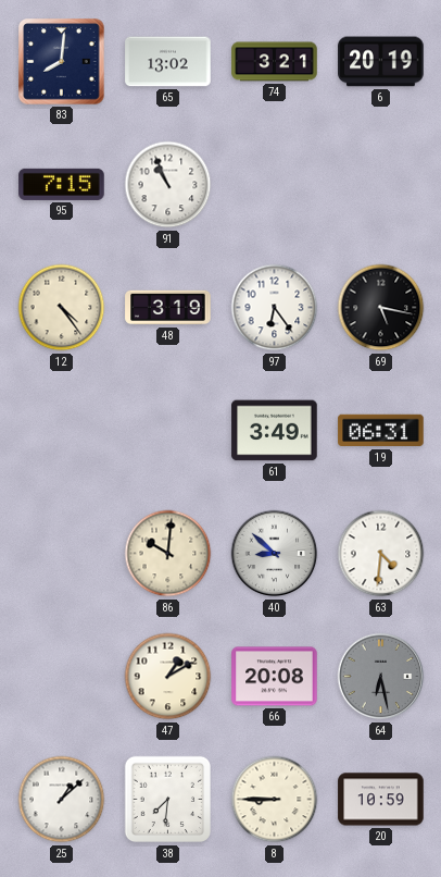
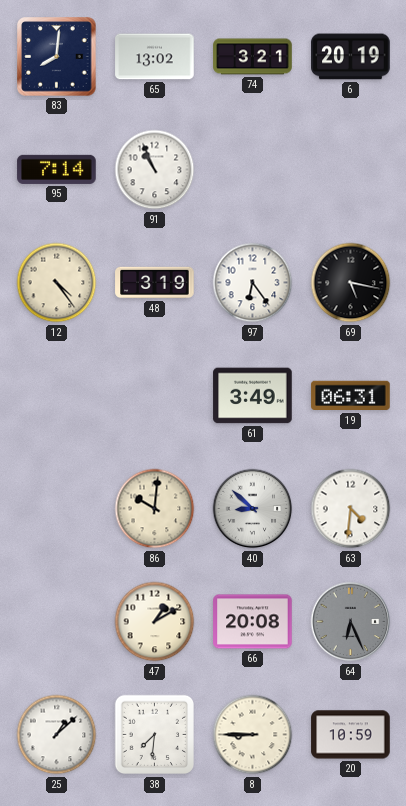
95: 7:15 -> 7:14
64: 6:28 -> 6:26
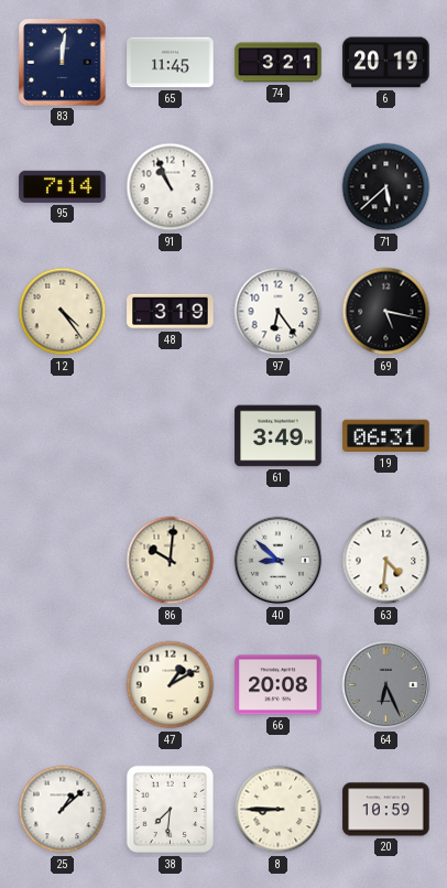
83: 8:01 -> 12:01
65: 13:02 -> 11:45
71: none -> 5:38
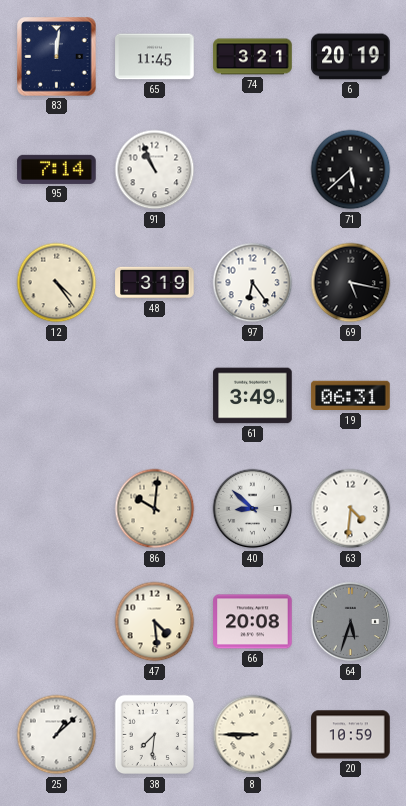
47: 1:10 -> 4:29
64: 6:26 -> 5:33
